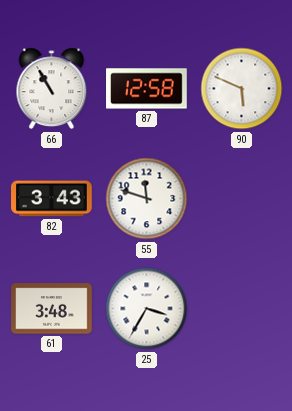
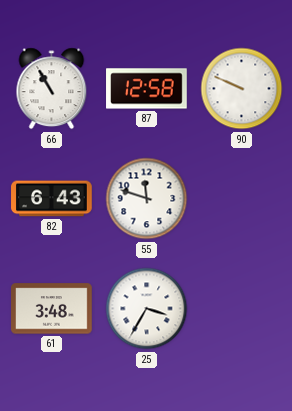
90: 5:49 -> 9:49
82: 3:43 -> 6:43
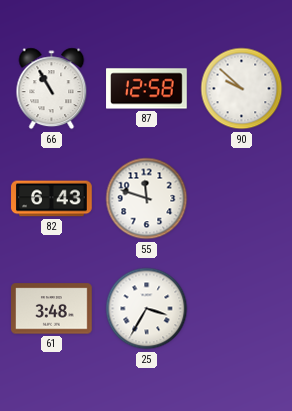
90: 9:49 -> 9:52
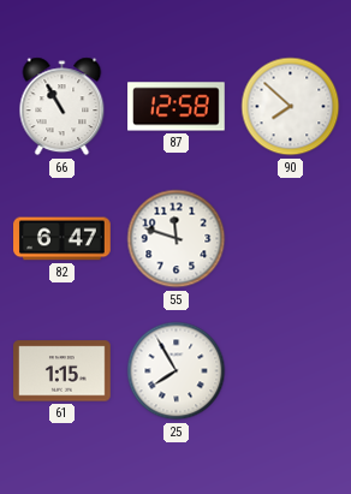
90: 9:52 -> 7:52
82: 6:43 -> 6:47
61: 3:48 -> 1:15
25: 3:35 -> 7:55
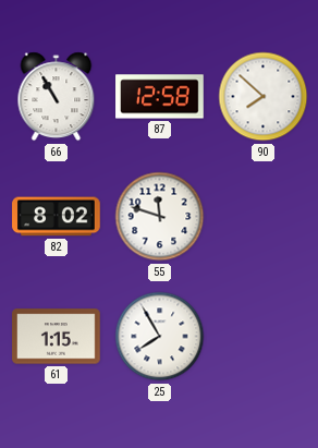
82: 6:47 -> 8:02
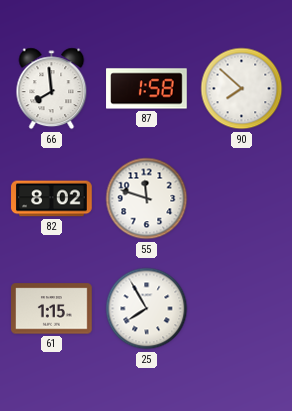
66: 10:55 -> 7:59
87: 12:58 -> 1:58
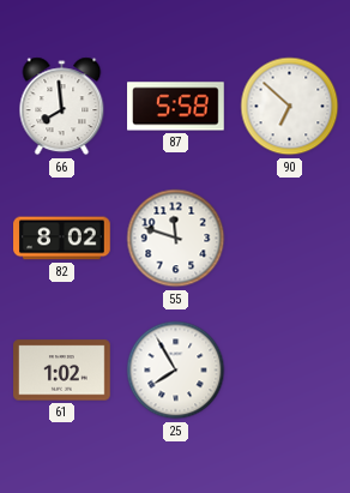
87: 1:58 -> 5:58
90: 7:52 -> 6:52
61: 1:15 -> 1:02
